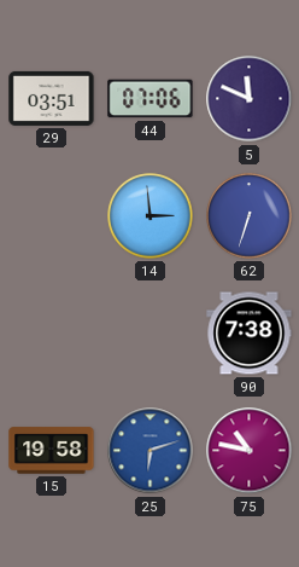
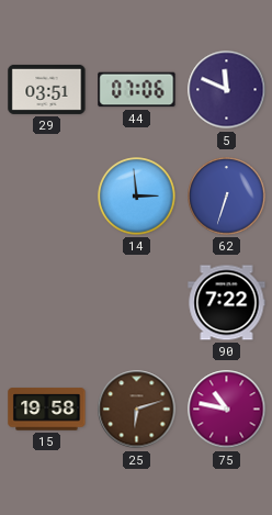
90: 7:38 -> 7:22
25 dial: blue -> brown
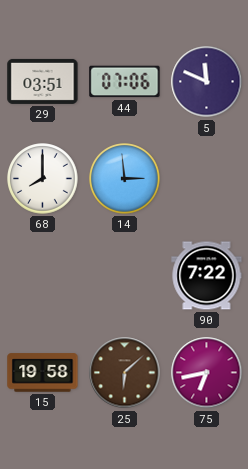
68: none -> 8:00
62: 6:33 -> none
25: 6:12 -> 6:08
75: 10:47 -> 6:43
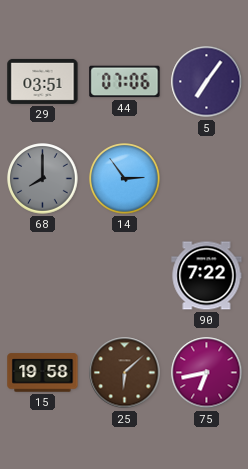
5: 11:49 -> 7:06
68 dial: white -> grey
14: 2:59 -> 2:54
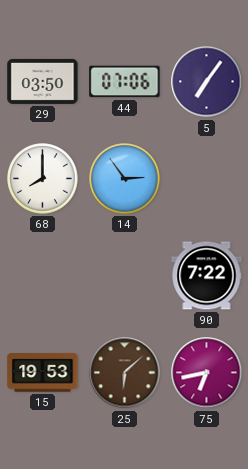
29: 03:51 -> 03:50
68 dial: grey -> white
15: 19:58 -> 19:53
